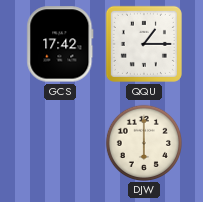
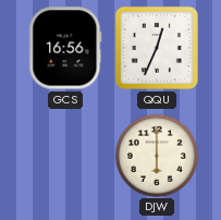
GCS: 17:42 -> 16:56
QQU: 1:15 -> 12:34
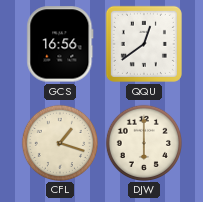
QQU: 12:34 -> 12:39
CFL: none -> 1:18
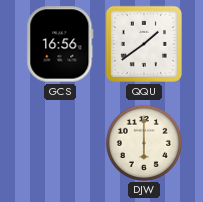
QQU: 12:39 -> 1:39
CFL: 1:18 -> none
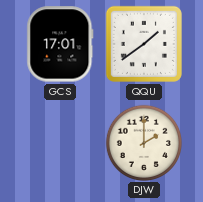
GCS: 16:56 -> 17:01
DJW: 6:00 -> 2:00
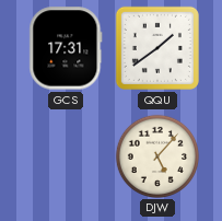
GCS: 17:01 -> 17:31
DJW: 2:00 -> 5:07
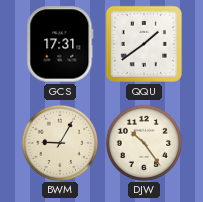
BWM: none -> 9:05
DJW: 5:07 -> 10:24
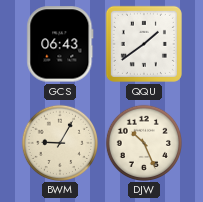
GCS: 17:31 -> 06:43
DJW: 10:24 -> 10:26
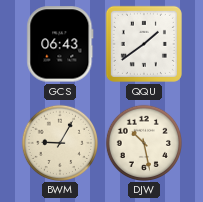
DJW: 10:26 -> 10:28
